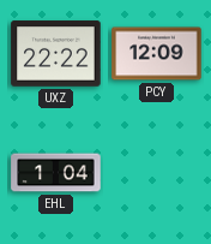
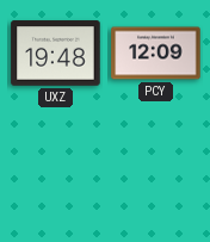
UXZ: 22:22 -> 19:48
EHL: 1:04 -> none
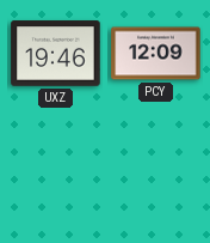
UXZ: 19:48 -> 19:46
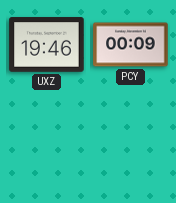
PCY: 12:09 -> 00:09
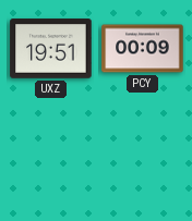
UXZ: 19:46 -> 19:51
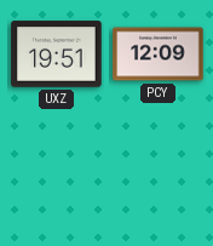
PCY: 00:09 -> 12:09
